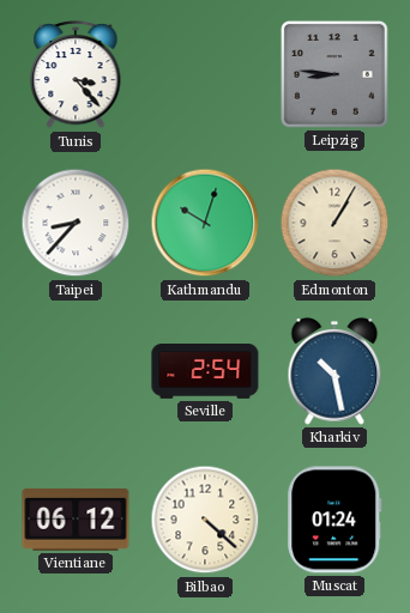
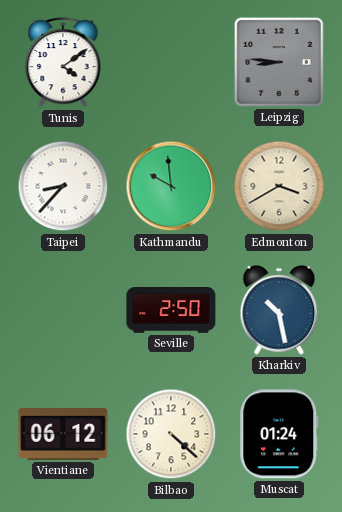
Tunis: 3:23 -> 4:09
Kathmandu: 10:03 -> 9:59
Edmonton: 1:05 -> 3:40
Seville: 2:54 -> 2:50
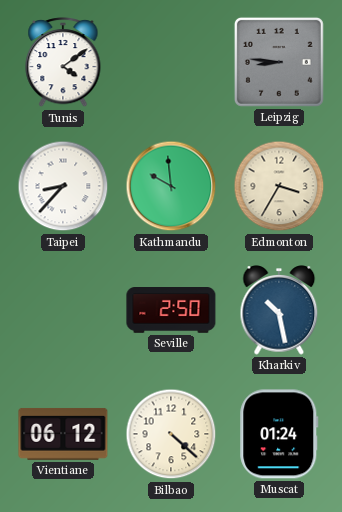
Edmonton: 3:40 -> 3:35
